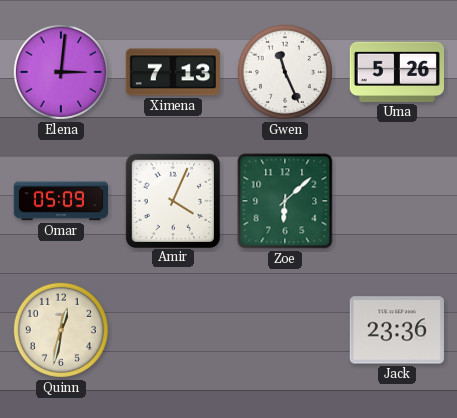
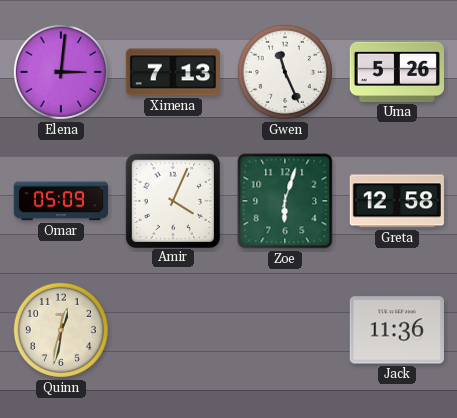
Zoe: 6:08 -> 6:03
Greta: none -> 12:58
Jack: 23:36 -> 11:36
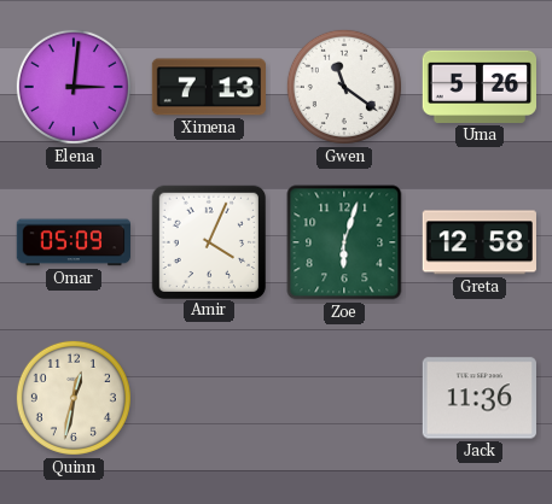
Gwen: 11:26 -> 11:21
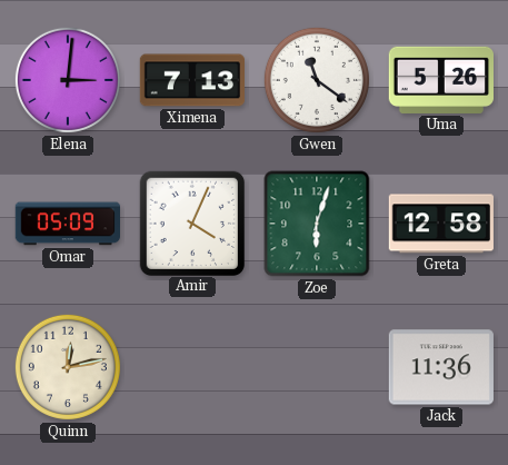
Quinn: 12:32 -> 12:13
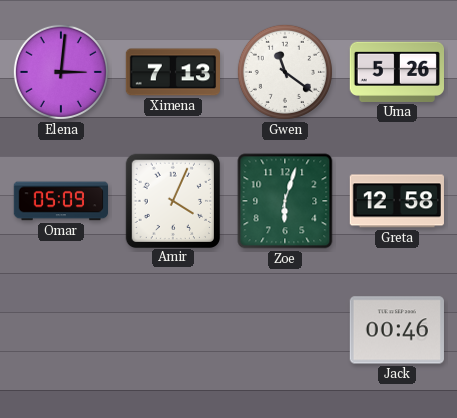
Quinn: 12:13 -> none
Jack: 11:36 -> 00:46
